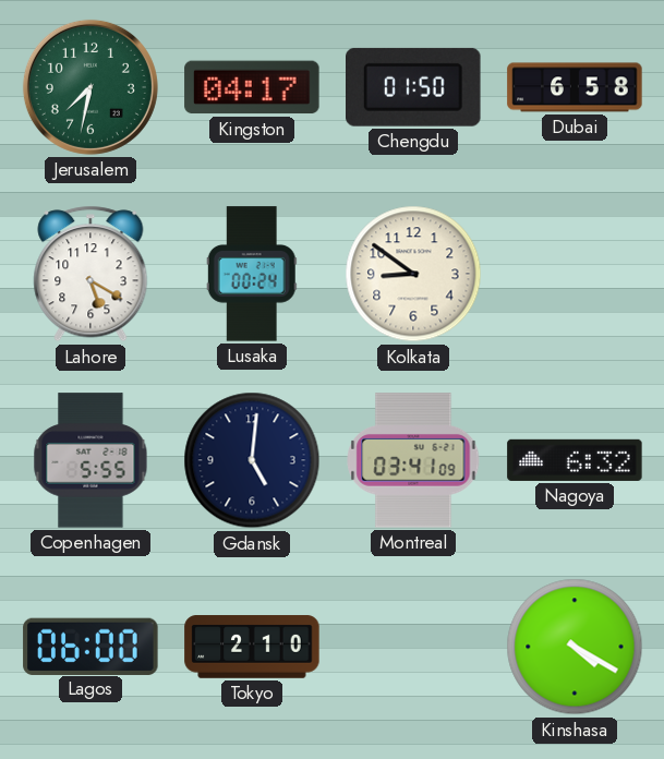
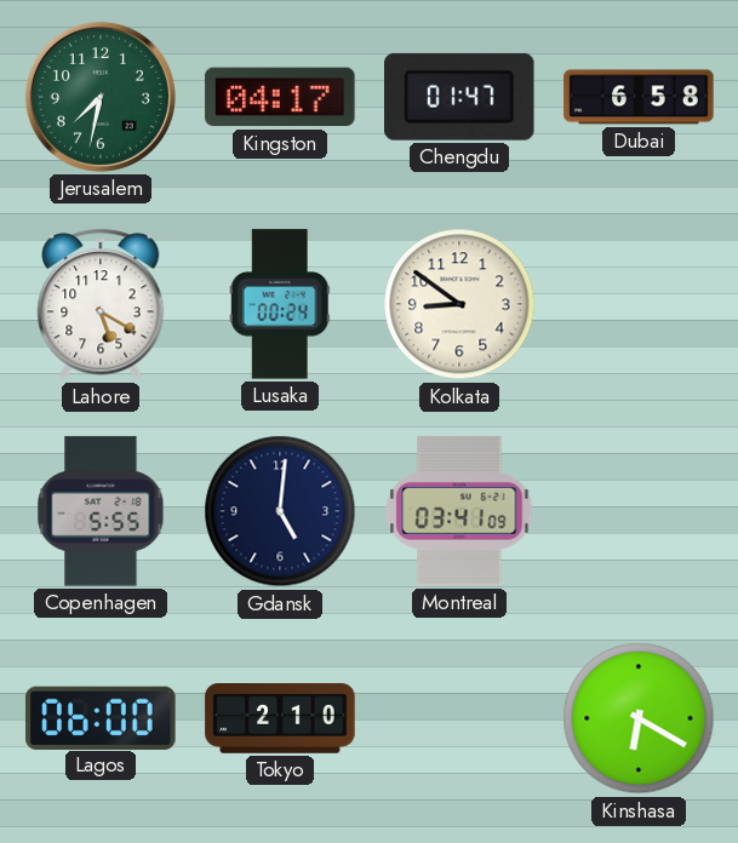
Chengdu: 01:50 -> 01:47
Nagoya: 6:32 -> none
Kinshasa: 4:20 -> 6:20
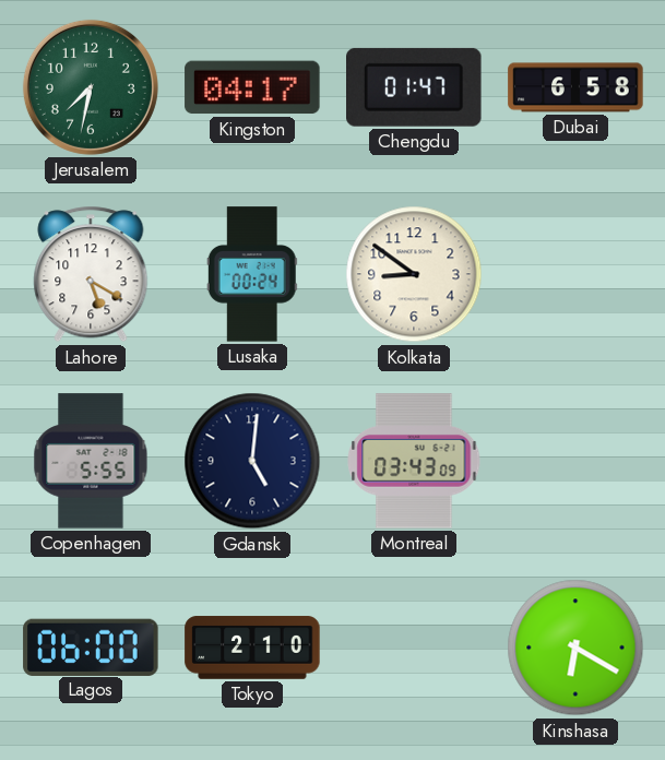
Montreal: 03:41 -> 03:43
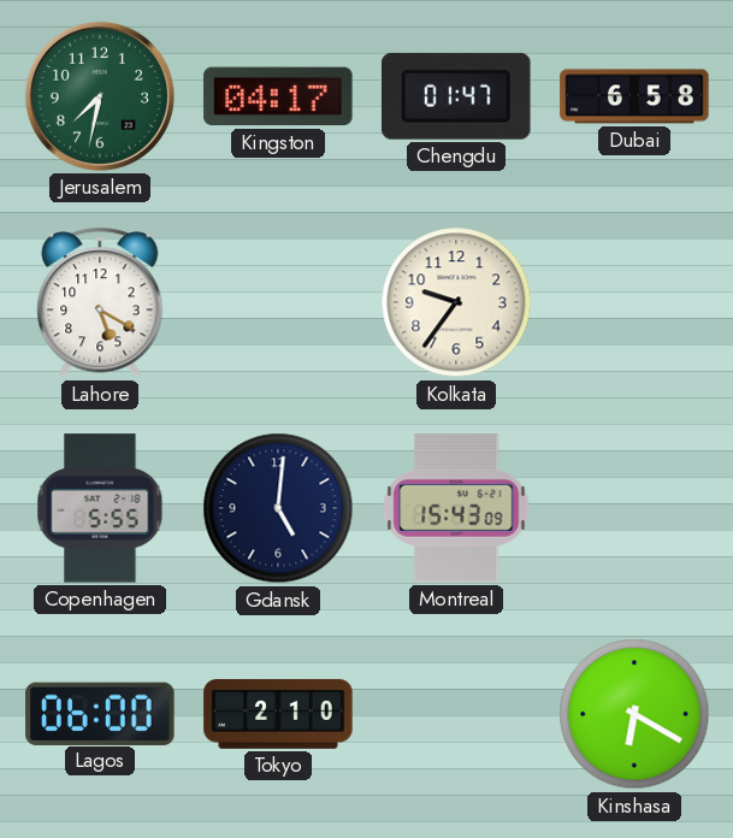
Lusaka: 00:24 -> none
Kolkata: 8:51 -> 9:36
Montreal: 03:43 -> 15:43
